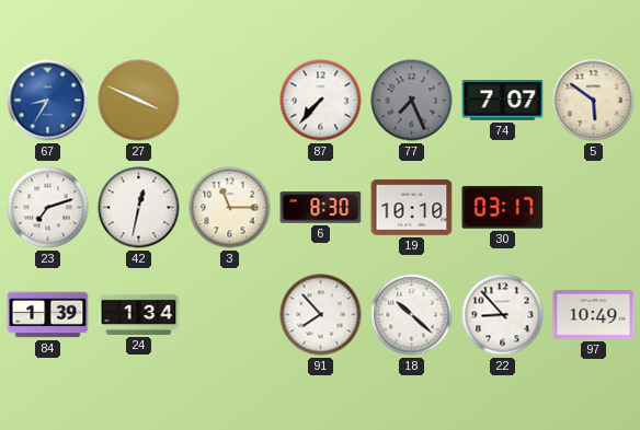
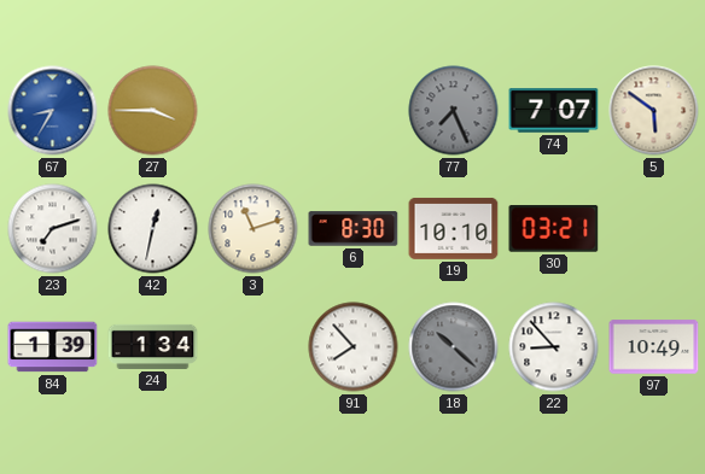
27: 3:49 -> 3:45
87: 7:37 -> none
3: 11:15 -> 11:12
30: 03:17 -> 03:21
18 dial: white -> grey
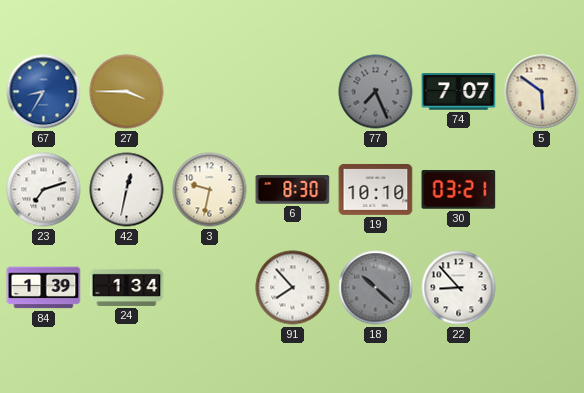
3: 11:12 -> 9:32
97: 10:49 -> none
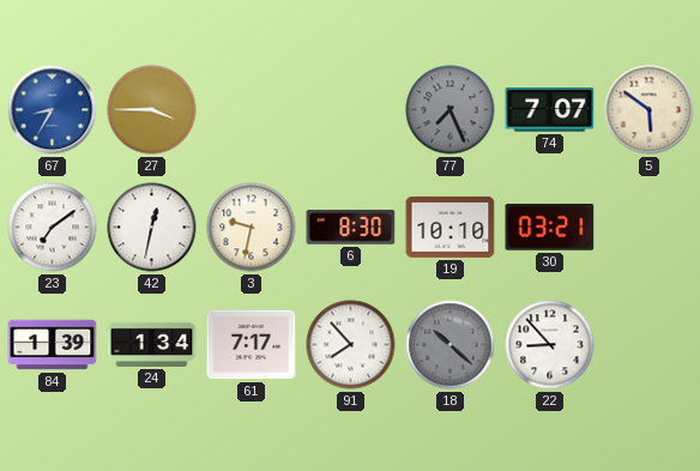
23: 7:12 -> 7:09
61: none -> 7:17
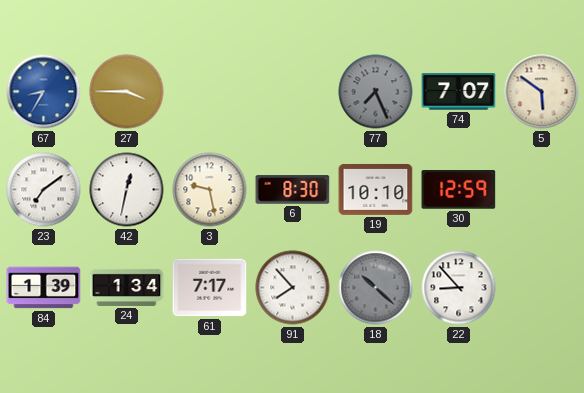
3: 9:32 -> 9:28
30: 03:21 -> 12:59
